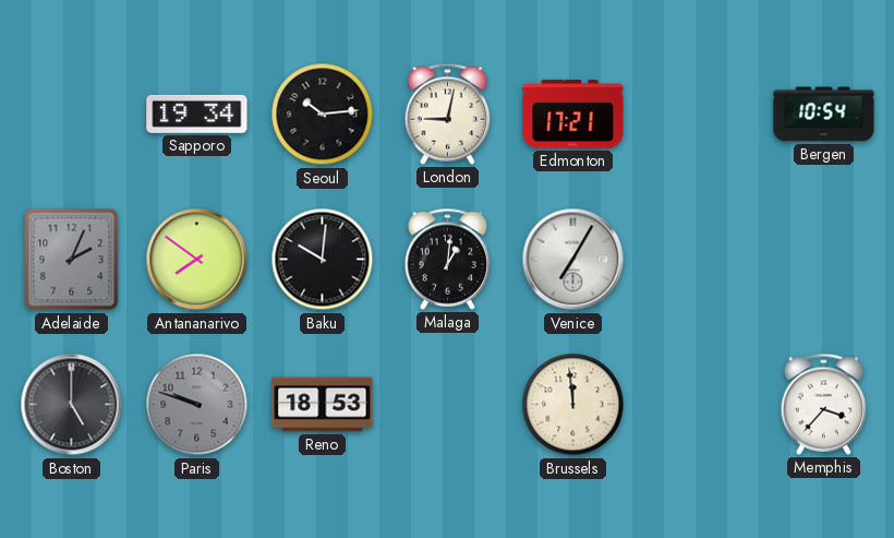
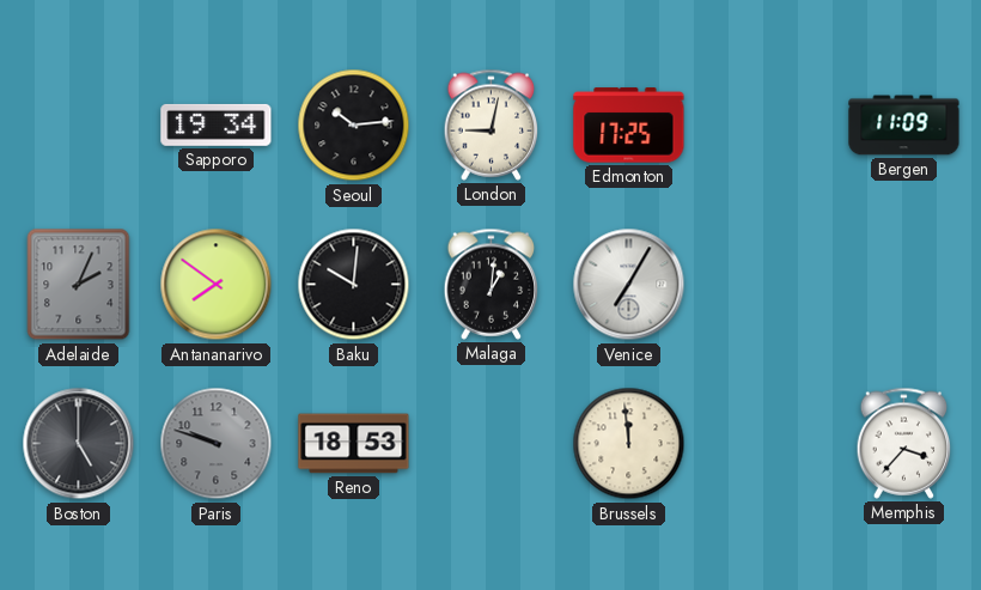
Edmonton: 17:21 -> 17:25
Bergen: 10:54 -> 11:09
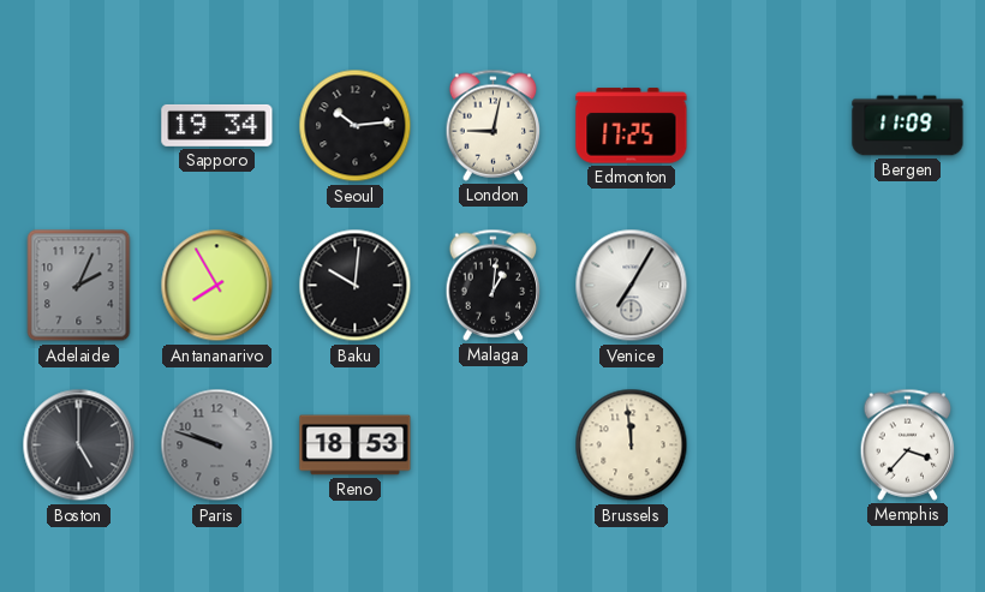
Antananarivo: 7:51 -> 7:55
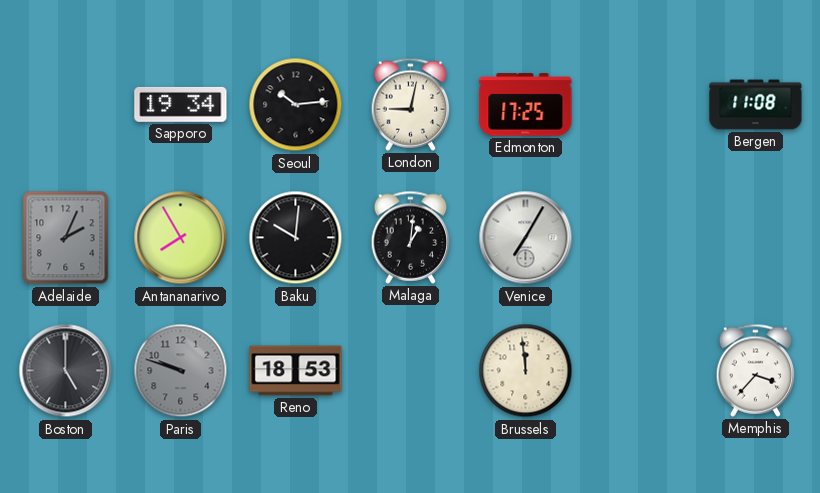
Bergen: 11:09 -> 11:08
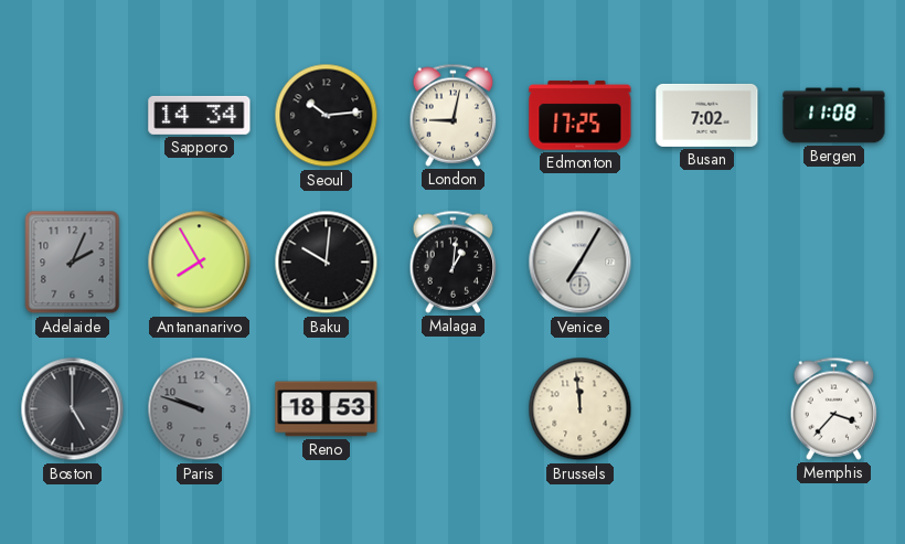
Sapporo: 19:34 -> 14:34
Busan: none -> 7:02
